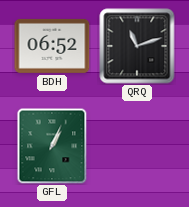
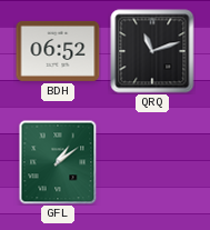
GFL: 1:04 -> 1:09
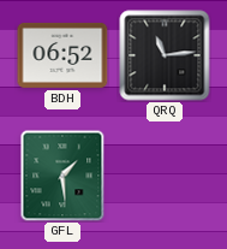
QRQ: 11:12 -> 11:14
GFL: 1:09 -> 1:29
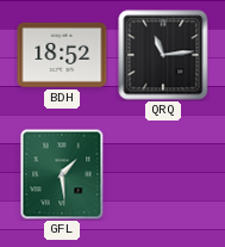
BDH: 06:52 -> 18:52
